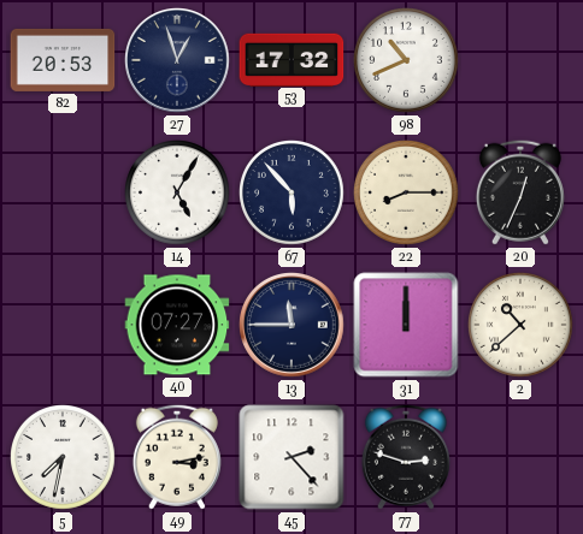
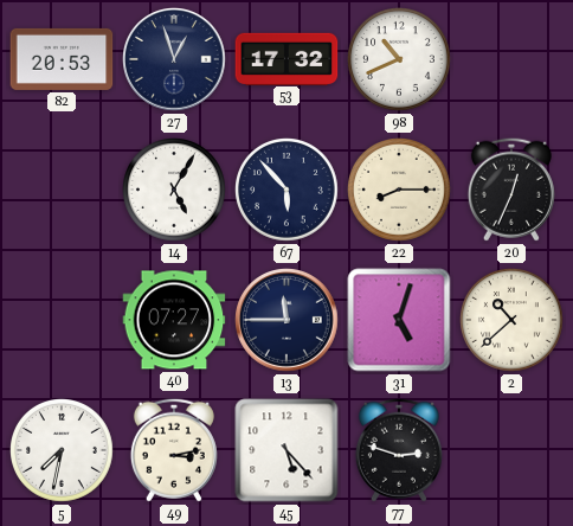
31: 12:00 -> 5:03
45: 2:23 -> 5:23
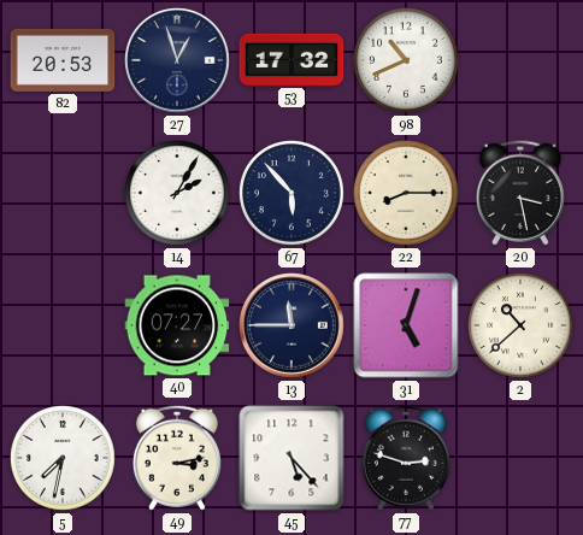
14: 5:05 -> 2:05
20: 12:34 -> 3:28
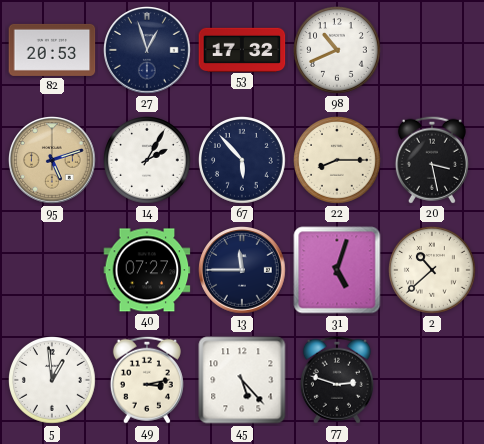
95: none -> 5:12
5: 7:32 -> 12:59
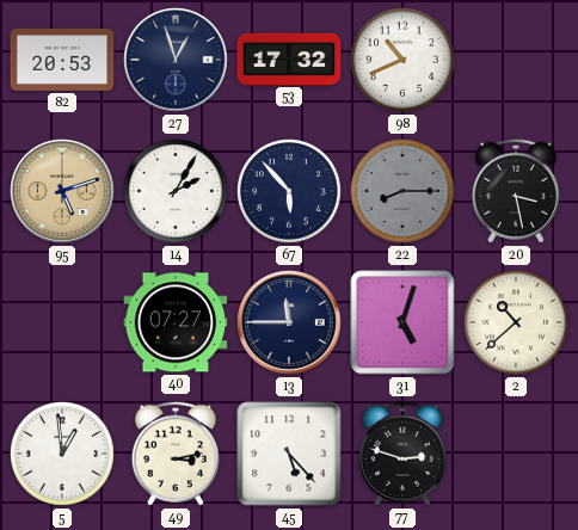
22 dial: cream -> grey
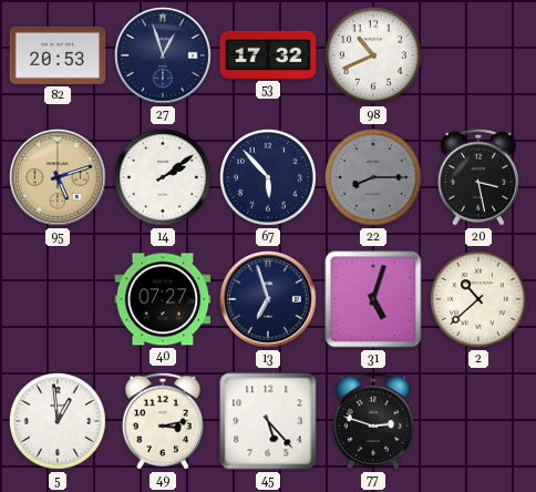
14: 2:05 -> 2:09
13: 11:45 -> 6:57
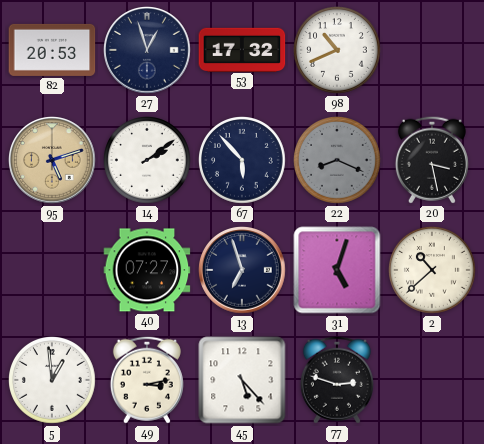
22: 8:15 -> 8:19
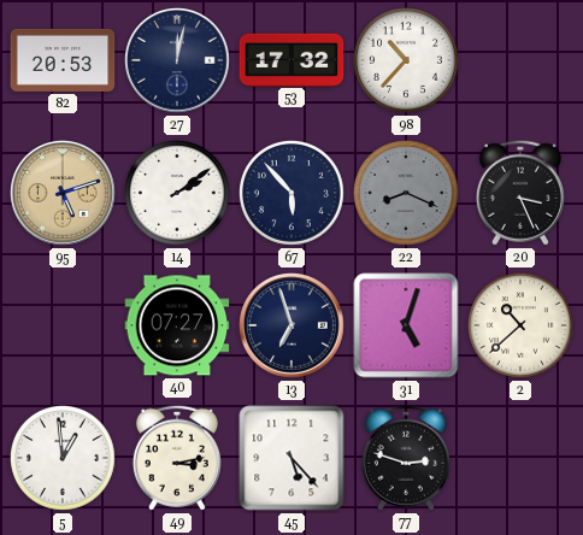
27: 12:57 -> 12:02
98: 10:41 -> 10:37
20: 3:28 -> 3:26
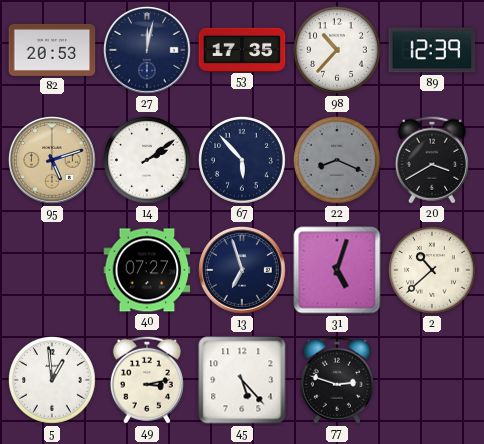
53: 17:32 -> 17:35
89: none -> 12:39
20: 3:26 -> 3:40
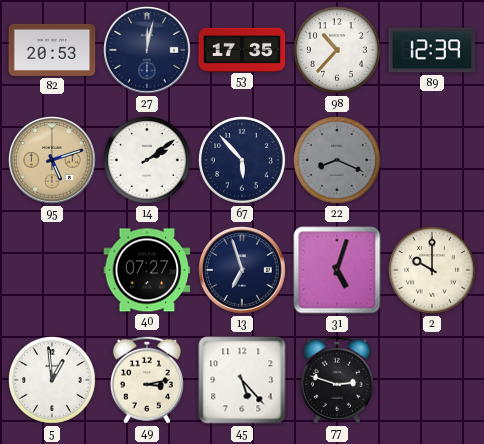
20: 3:40 -> none
2: 10:38 -> 10:00
